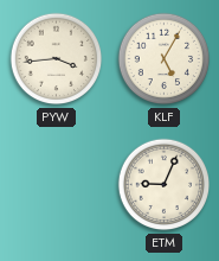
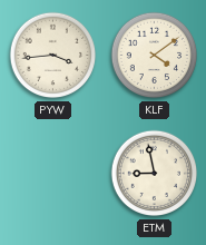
KLF: 5:05 -> 4:09
ETM: 9:04 -> 8:58
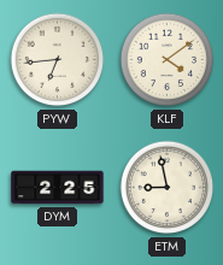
PYW: 3:44 -> 6:44
DYM: none -> 2:25
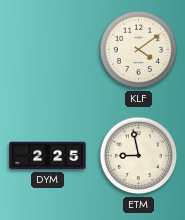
PYW: 6:44 -> none
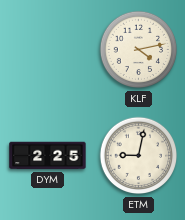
KLF: 4:09 -> 4:13
ETM: 8:58 -> 9:02
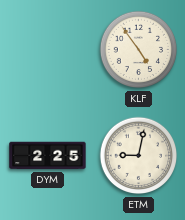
KLF: 4:13 -> 4:54
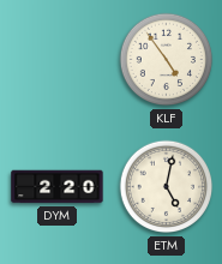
DYM: 2:25 -> 2:20
ETM: 9:02 -> 5:02
